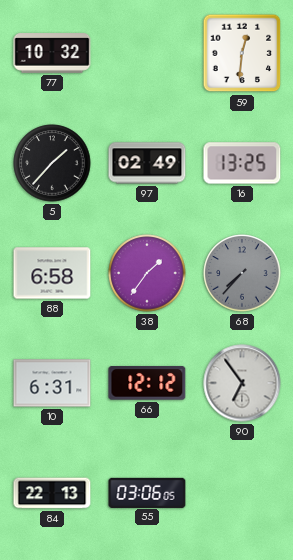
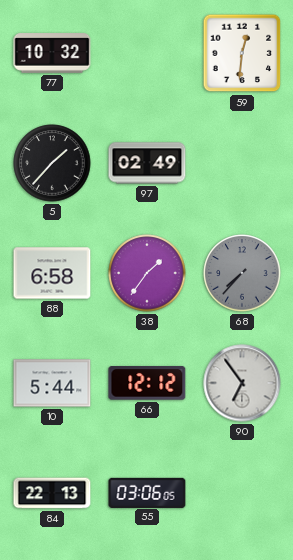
16: 13:25 -> none
10: 6:31 -> 5:44
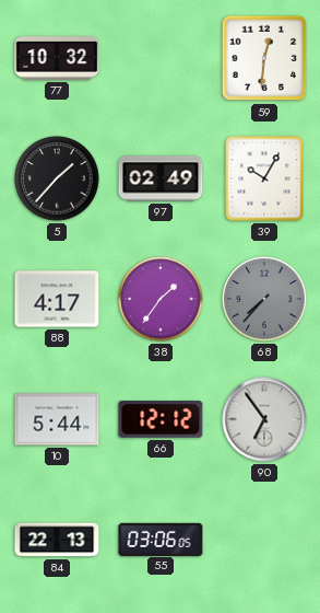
39: none -> 10:05
88: 6:58 -> 4:17
